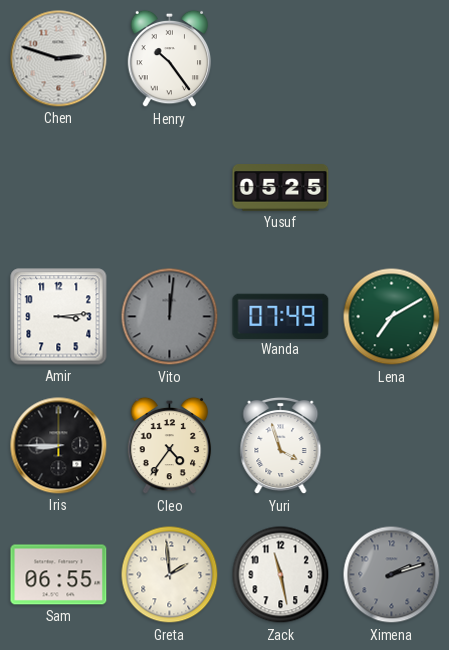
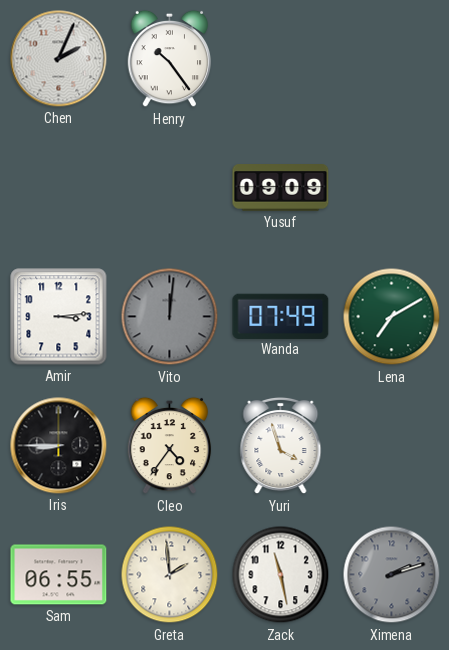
Chen: 2:48 -> 2:04
Yusuf: 05:25 -> 09:09
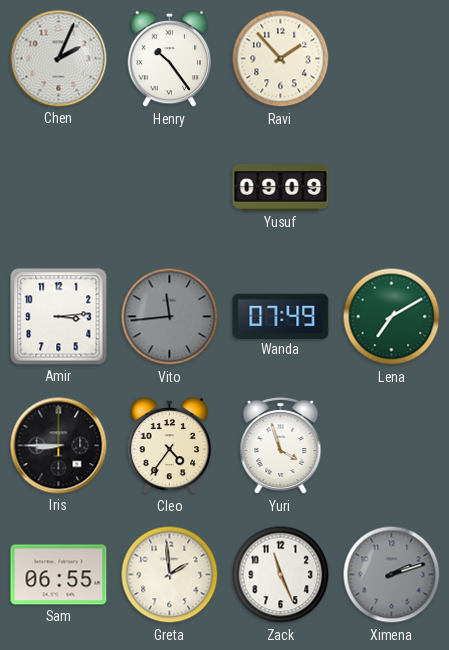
Ravi: none -> 1:53
Vito: 12:01 -> 11:44
Zack: 11:28 -> 11:26
